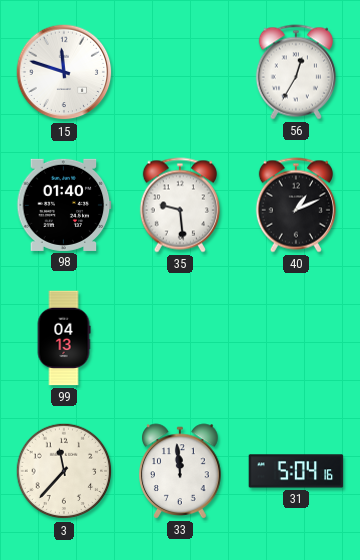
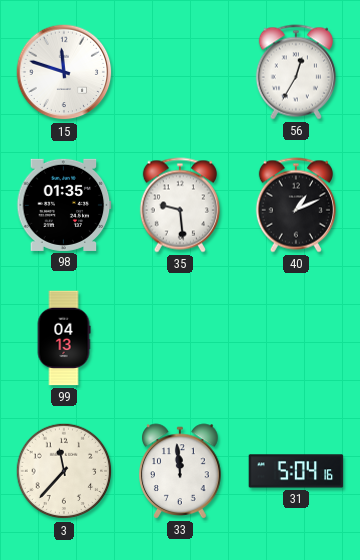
98: 01:40 -> 01:35
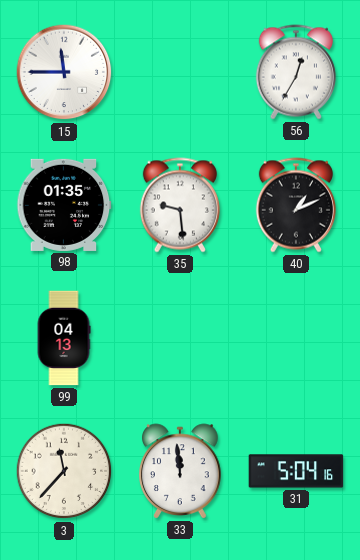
15: 11:48 -> 11:45
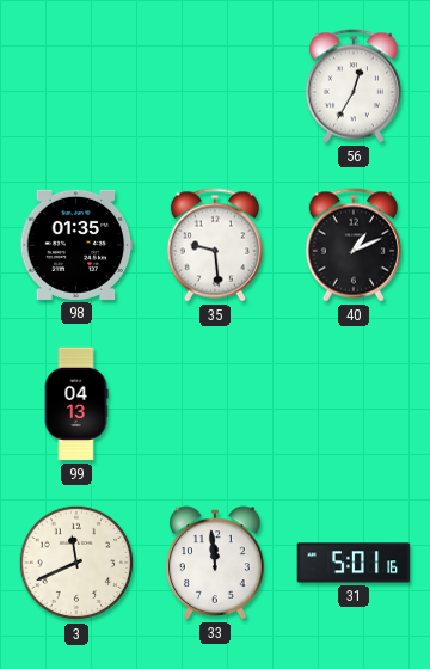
15: 11:45 -> none
3: 11:37 -> 11:41
31: 5:04 -> 5:01
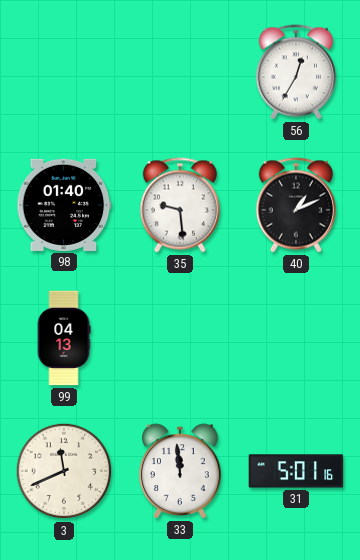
98: 01:35 -> 01:40
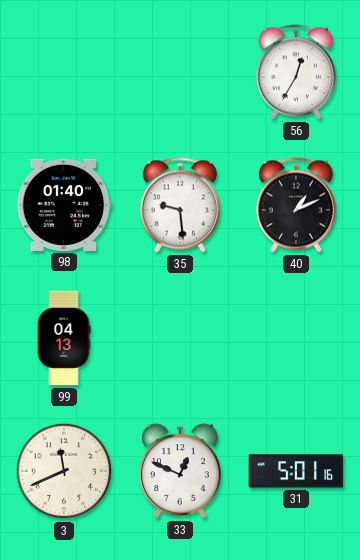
33: 11:59 -> 12:49
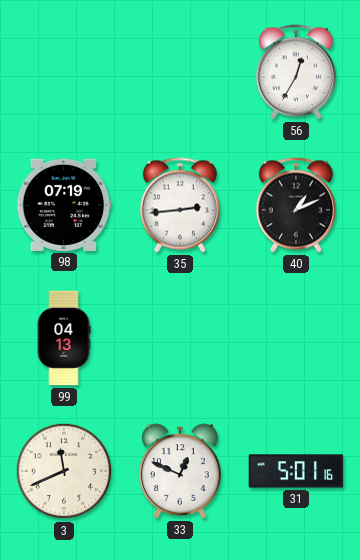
98: 01:40 -> 07:19
35: 9:29 -> 2:44
